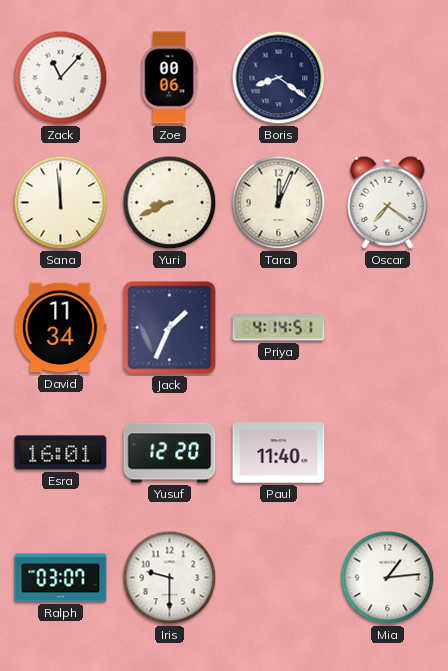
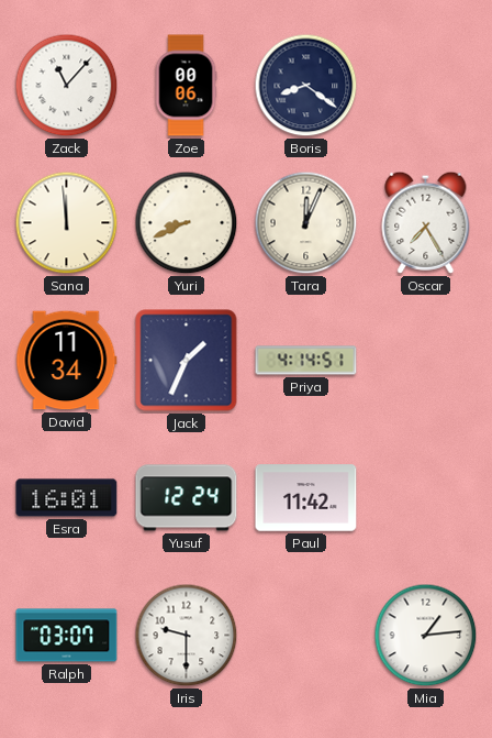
Oscar: 7:21 -> 7:25
Yusuf: 12:20 -> 12:24
Paul: 11:40 -> 11:42
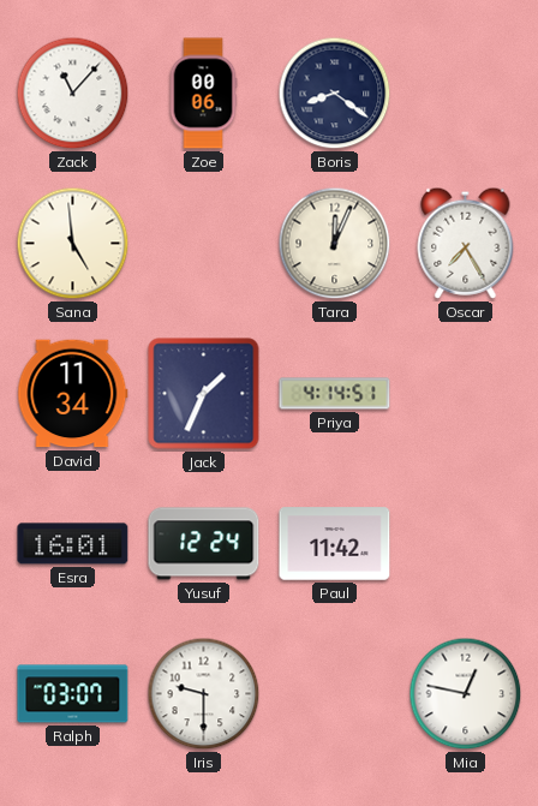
Sana: 11:59 -> 4:59
Yuri: 8:41 -> none
Mia: 1:14 -> 12:47
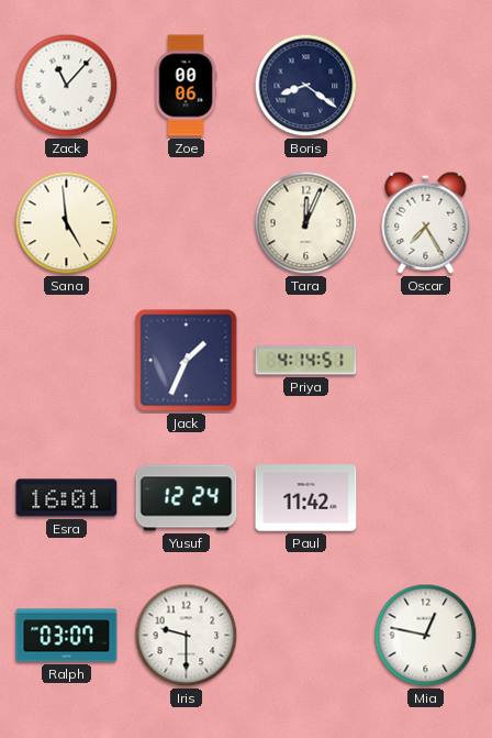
David: 11:34 -> none
